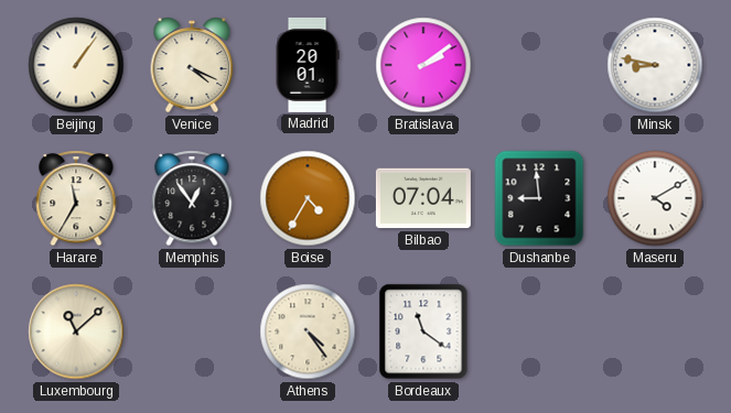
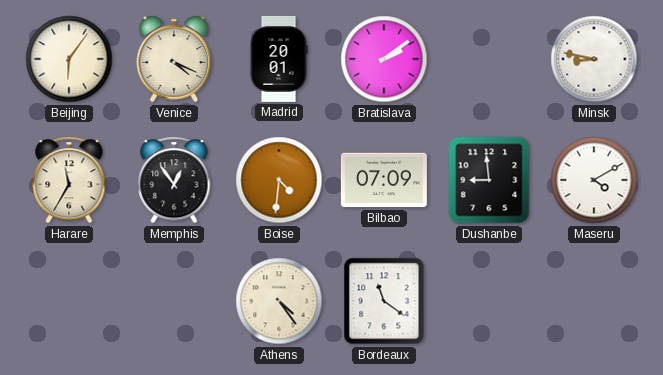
Beijing: 1:06 -> 6:06
Boise: 4:35 -> 4:31
Bilbao: 07:04 -> 07:09
Luxembourg: 11:08 -> none
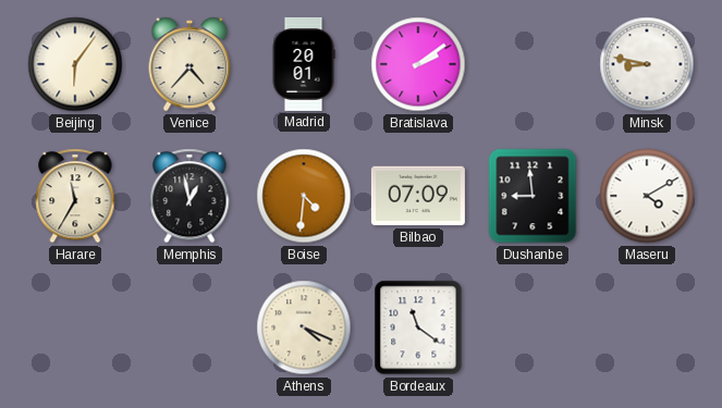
Venice: 4:19 -> 4:37
Memphis: 12:54 -> 12:58
Athens: 4:24 -> 4:19
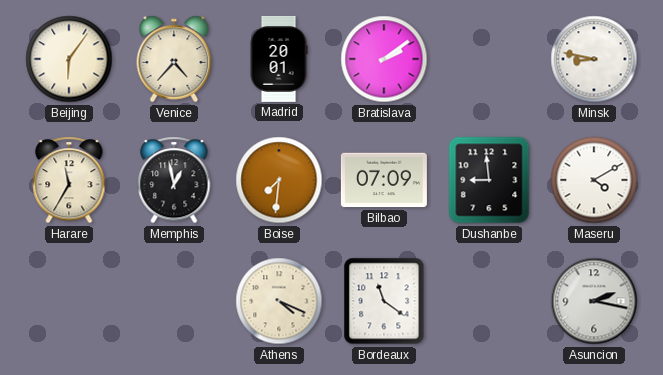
Boise: 4:31 -> 7:31
Asuncion: none -> 2:17
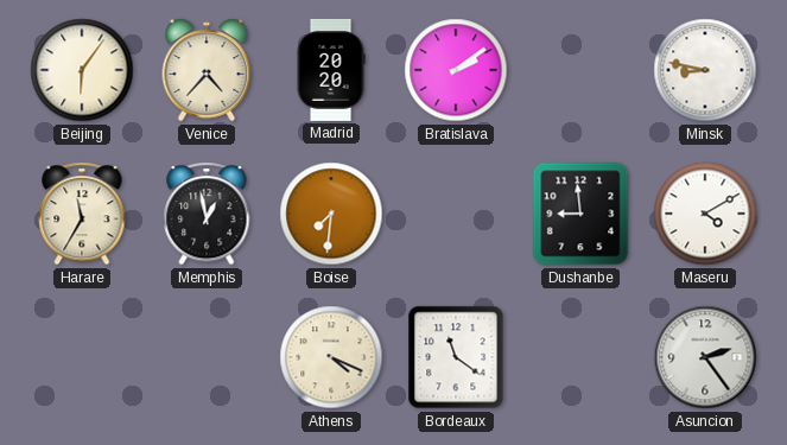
Madrid: 20:01 -> 20:20
Bilbao: 07:09 -> none
Asuncion: 2:17 -> 2:24
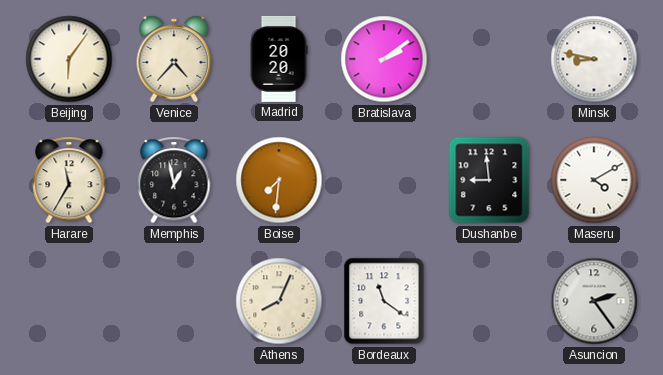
Athens: 4:19 -> 8:04
